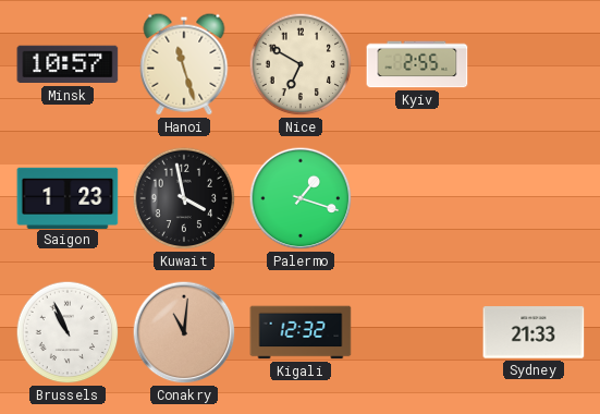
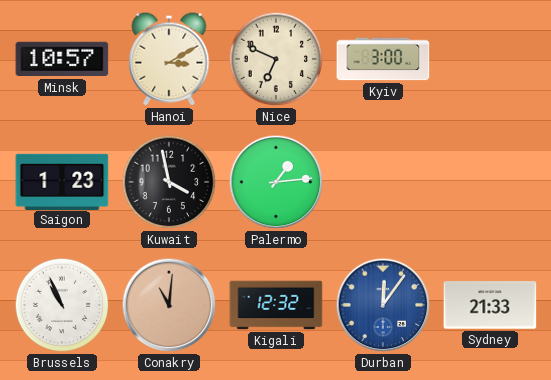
Hanoi: 11:27 -> 3:10
Nice: 6:50 -> 6:49
Kyiv: 2:55 -> 3:00
Palermo: 1:18 -> 1:14
Durban: none -> 12:06
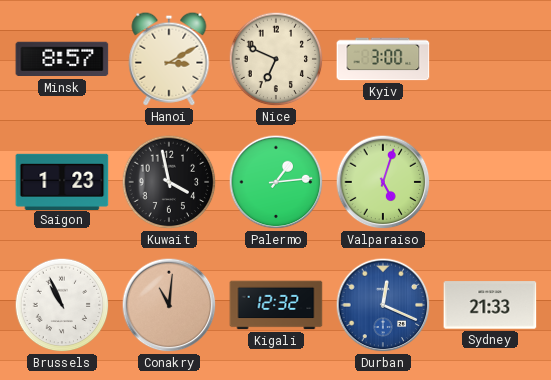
Minsk: 10:57 -> 8:57
Valparaiso: none -> 5:03
Durban: 12:06 -> 12:19
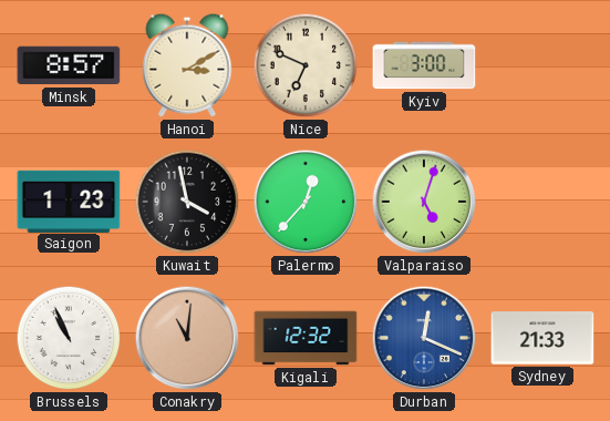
Palermo: 1:14 -> 12:37
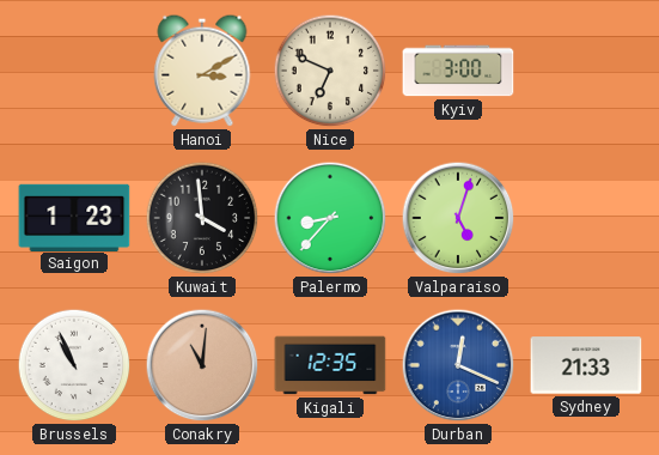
Minsk: 8:57 -> none
Kuwait: 3:58 -> 3:59
Palermo: 12:37 -> 8:37
Kigali: 12:32 -> 12:35
